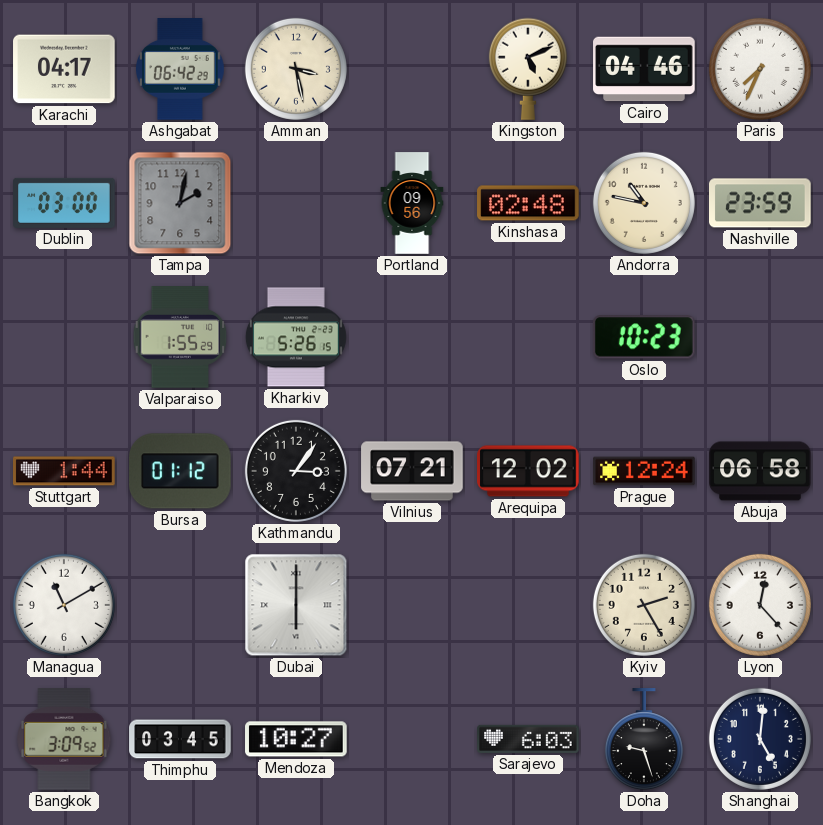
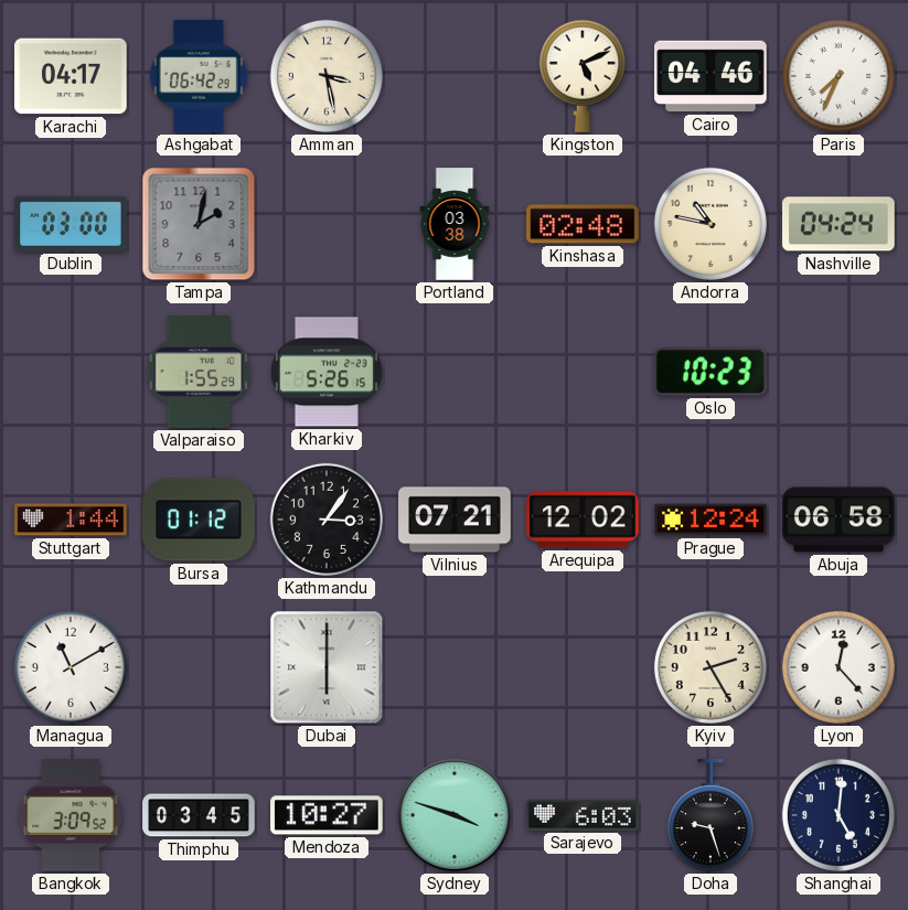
Portland: 09:56 -> 03:38
Nashville: 23:59 -> 04:24
Sydney: none -> 3:48
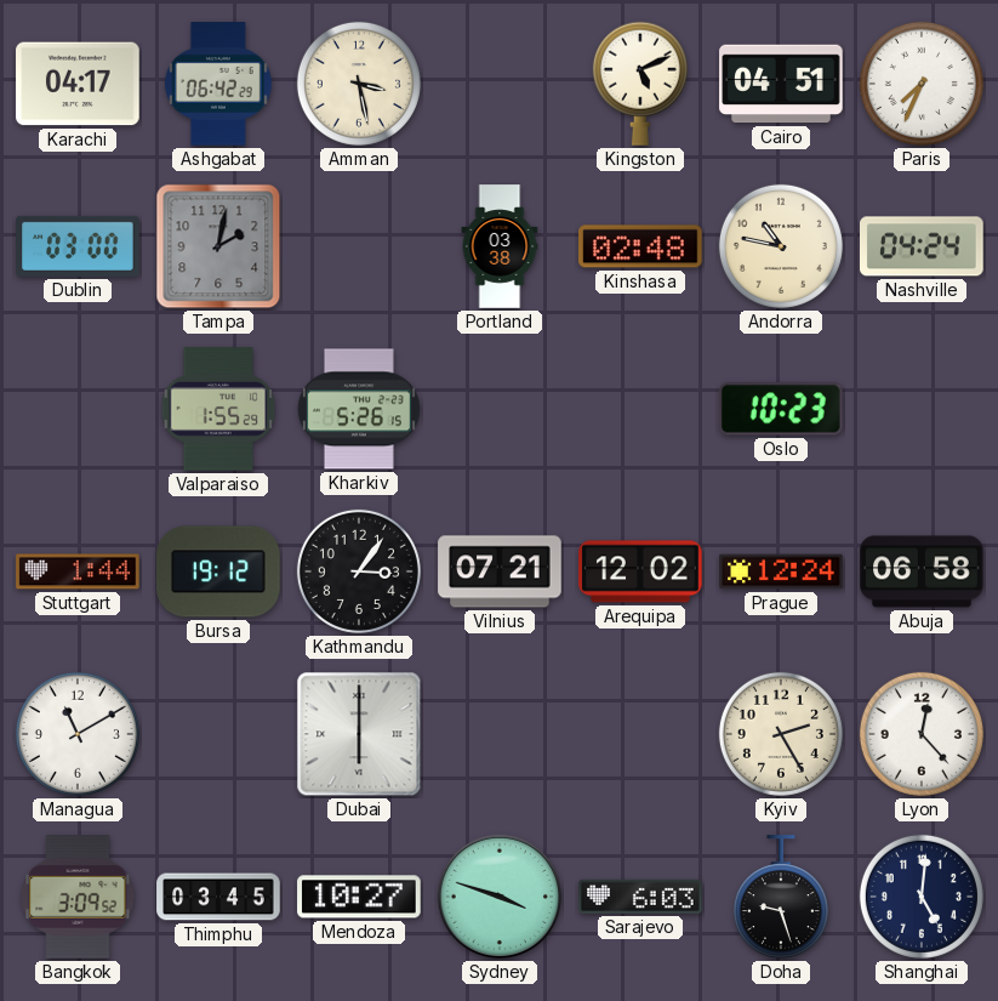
Cairo: 04:46 -> 04:51
Bursa: 01:12 -> 19:12
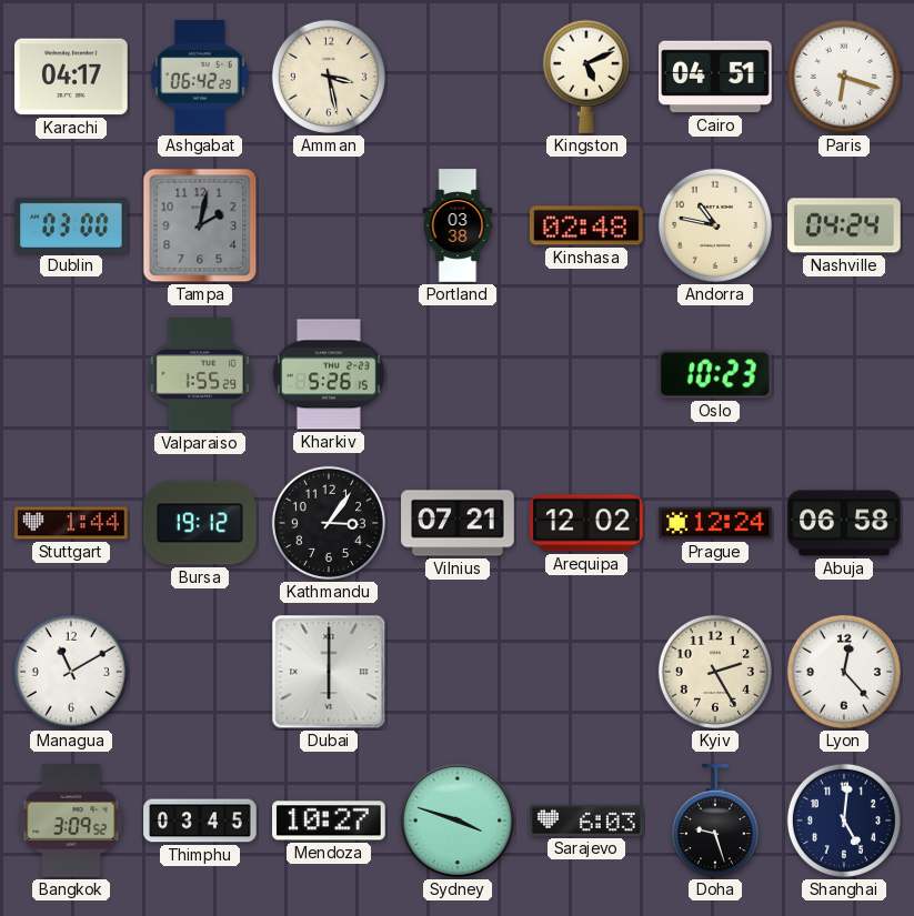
Paris: 7:34 -> 6:18
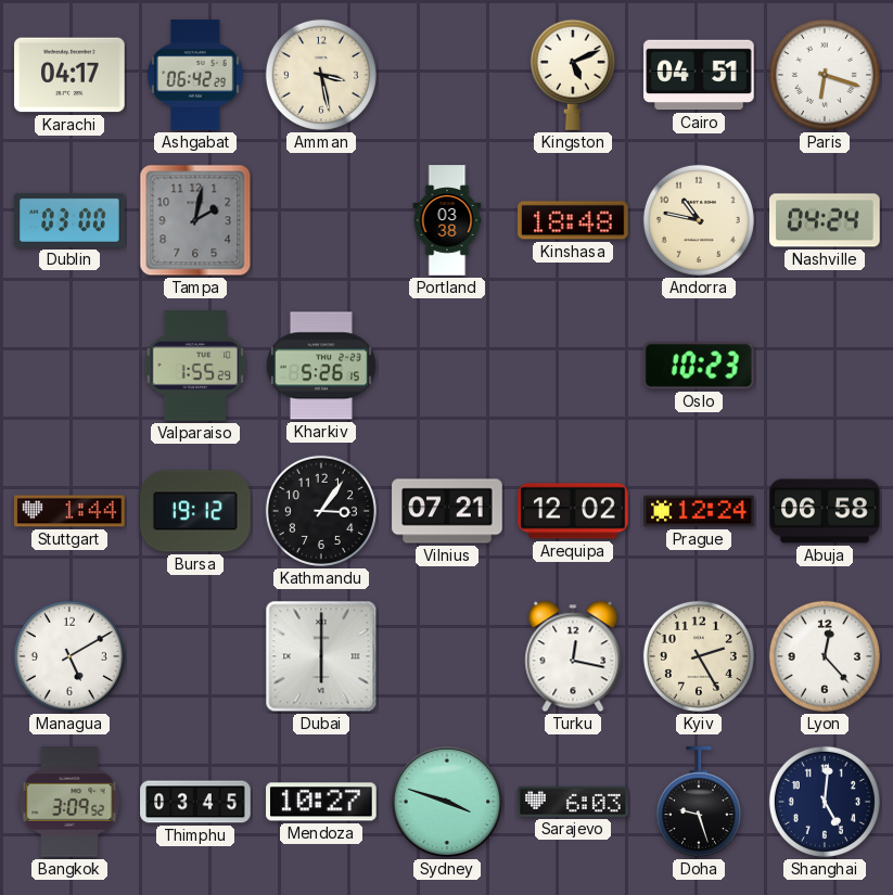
Kinshasa: 02:48 -> 18:48
Managua: 11:10 -> 5:10
Turku: none -> 12:17
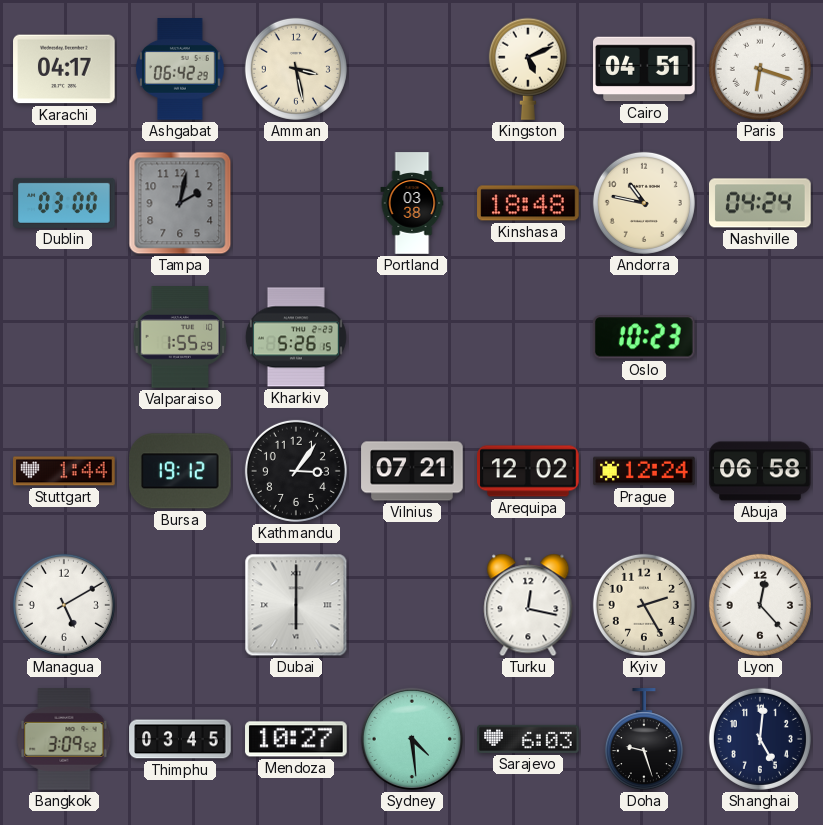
Sydney: 3:48 -> 4:29
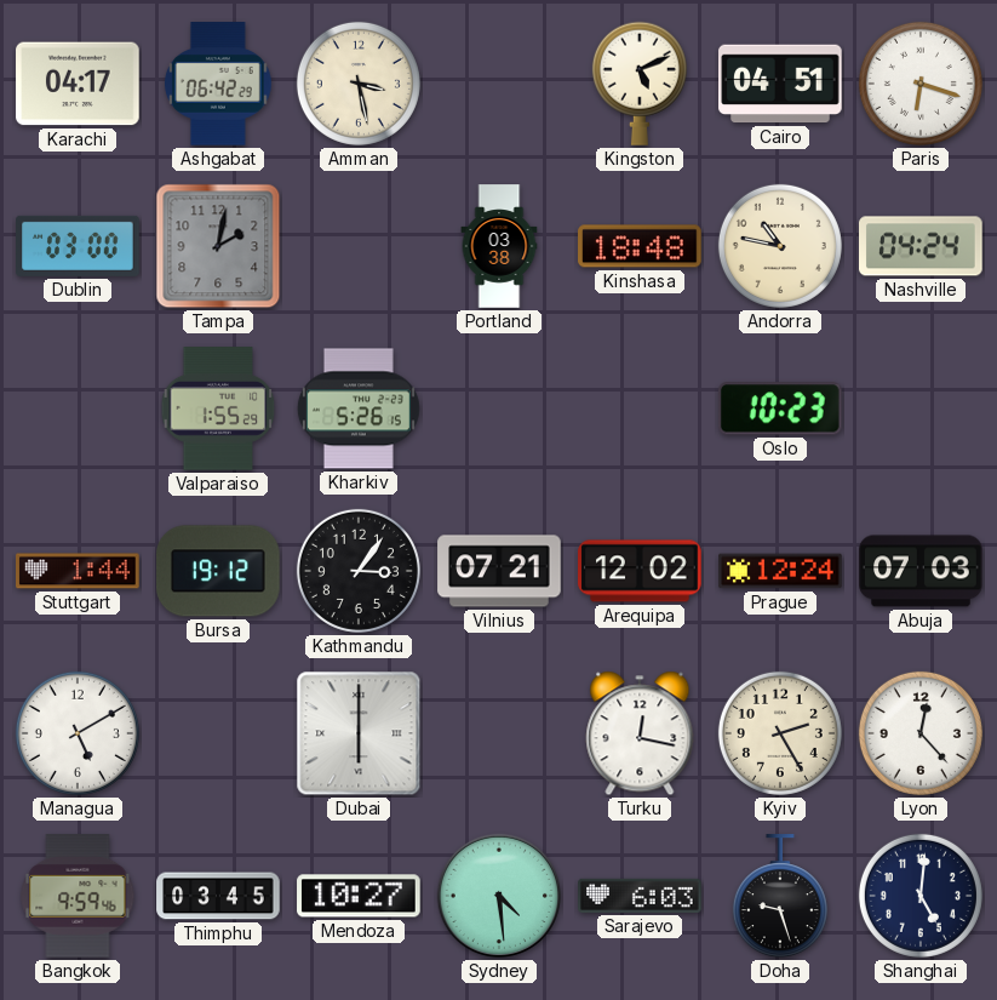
Abuja: 06:58 -> 07:03
Bangkok: 3:09 -> 9:59
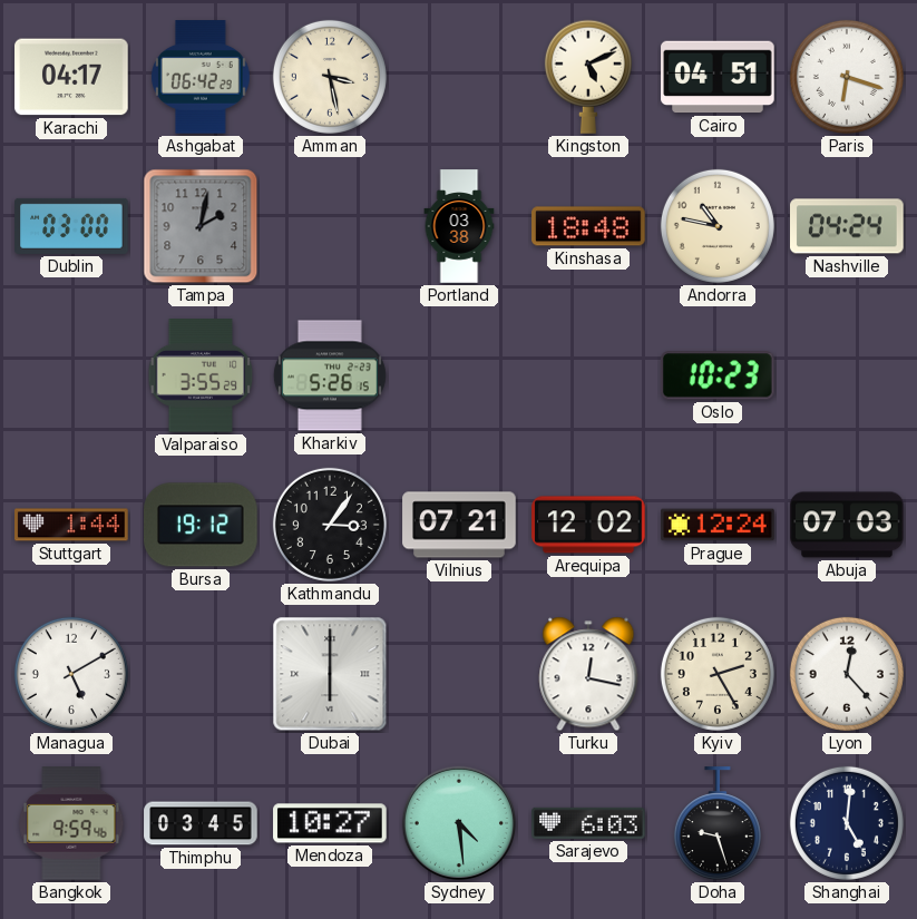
Valparaiso: 1:55 -> 3:55
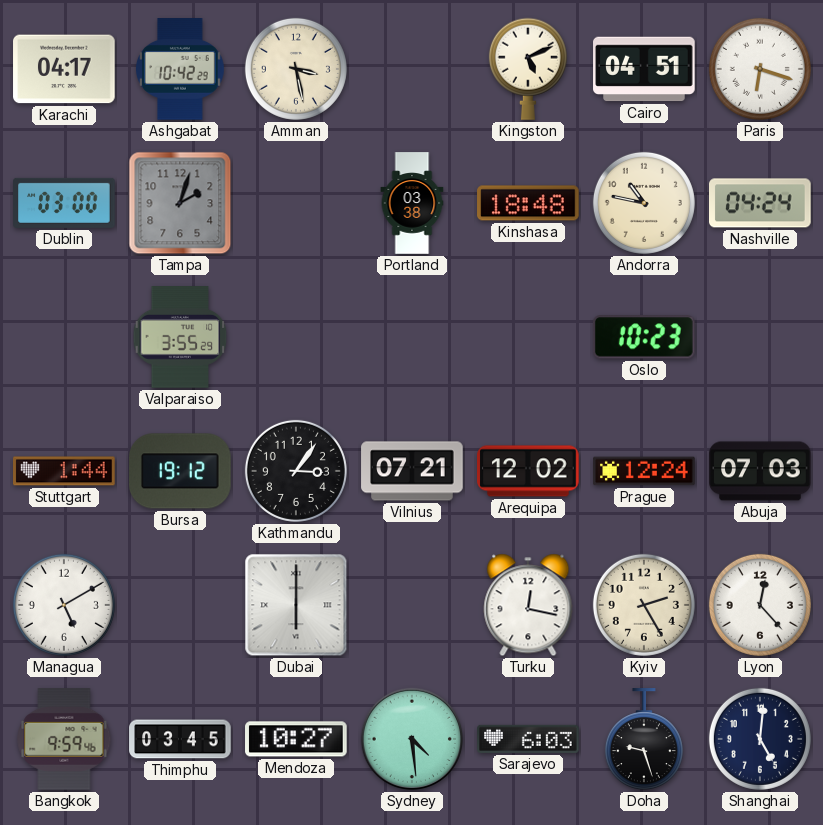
Ashgabat: 06:42 -> 10:42
Tampa: 2:02 -> 2:03
Kharkiv: 5:26 -> none
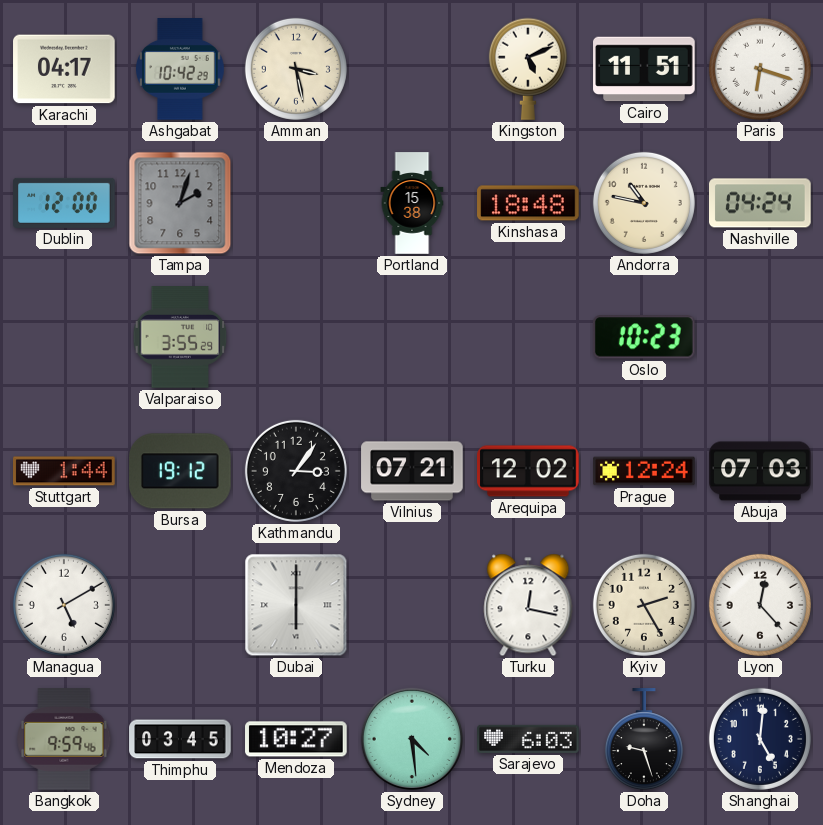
Cairo: 04:51 -> 11:51
Dublin: 03:00 -> 12:00
Portland: 03:38 -> 15:38
